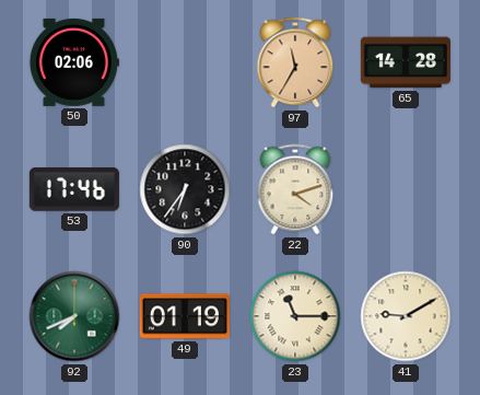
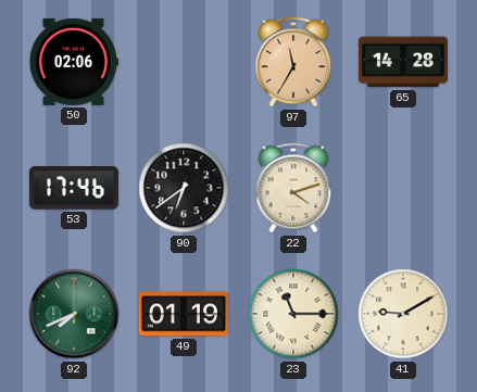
90: 6:36 -> 6:39
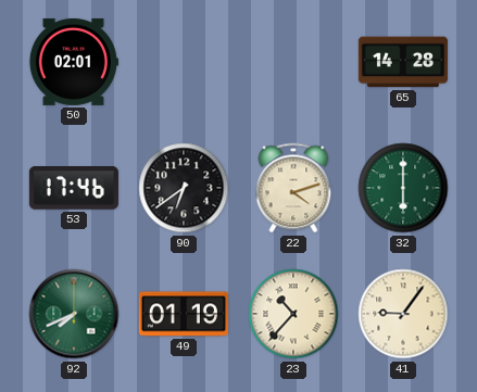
50: 02:06 -> 02:01
97: 11:35 -> none
32: none -> 6:00
23: 11:15 -> 10:37
41: 9:10 -> 9:06
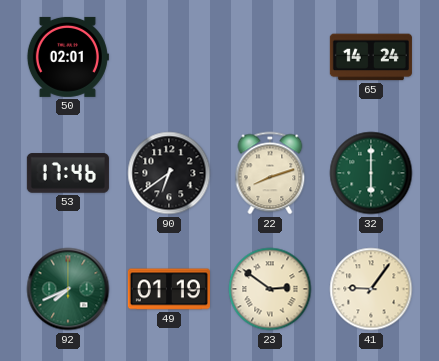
65: 14:28 -> 14:24
22: 4:12 -> 8:12
23: 10:37 -> 2:51
